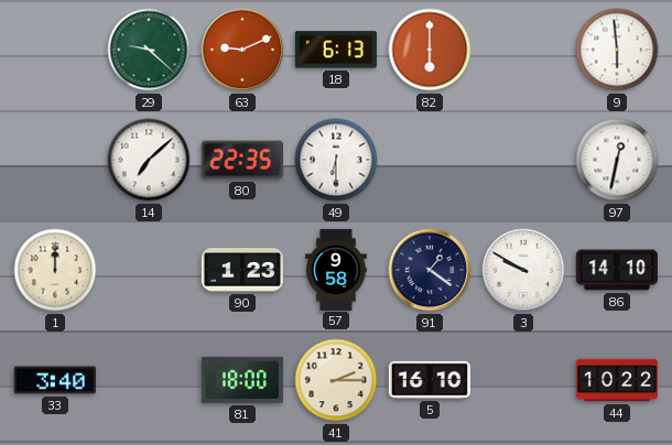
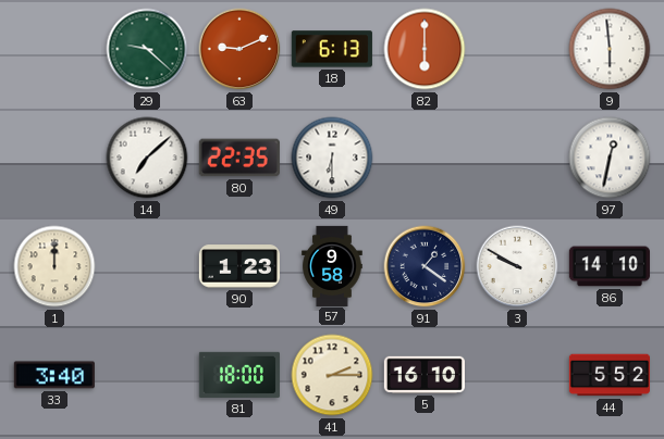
44: 10:22 -> 5:52
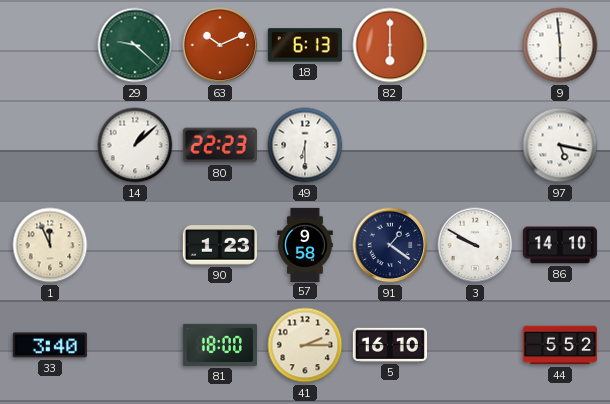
63: 9:11 -> 10:11
14: 7:08 -> 1:08
80: 22:35 -> 22:23
97: 12:32 -> 5:17
1: 12:00 -> 11:56
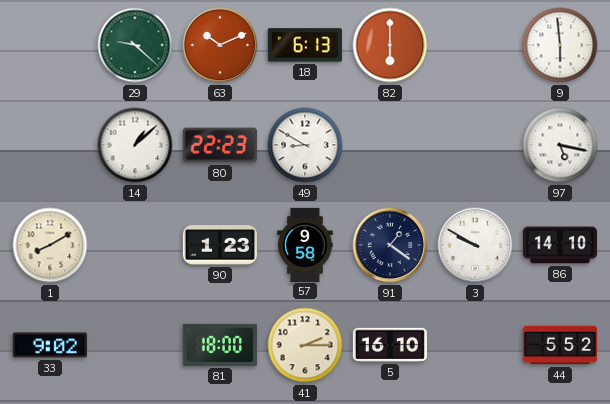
49: 6:30 -> 8:50
1: 11:56 -> 8:10
33: 3:40 -> 9:02
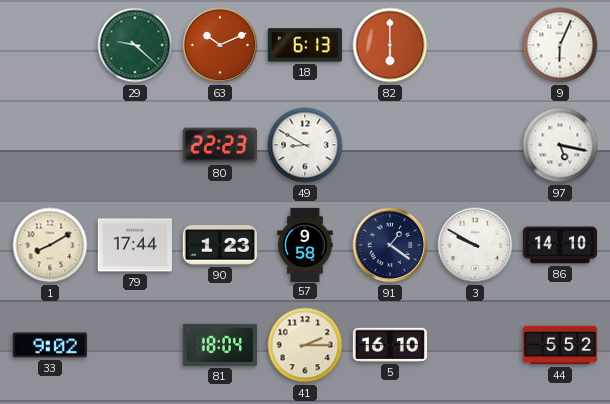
9: 5:59 -> 6:04
14: 1:08 -> none
79: none -> 17:44
81: 18:00 -> 18:04
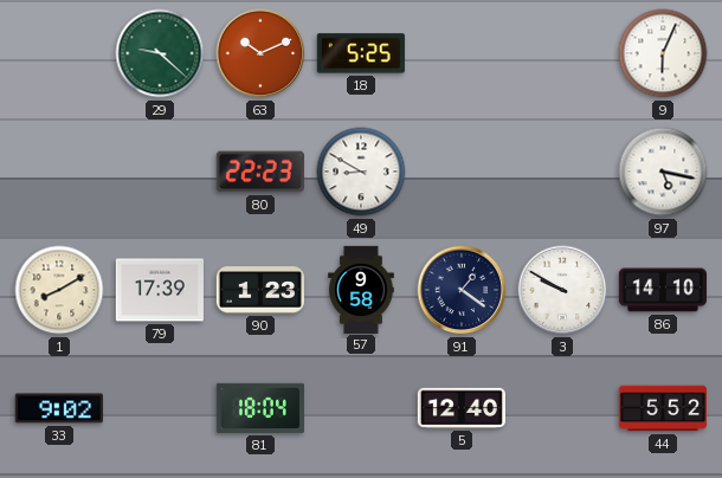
18: 6:13 -> 5:25
82: 6:00 -> none
79: 17:44 -> 17:39
41: 2:15 -> none
5: 16:10 -> 12:40
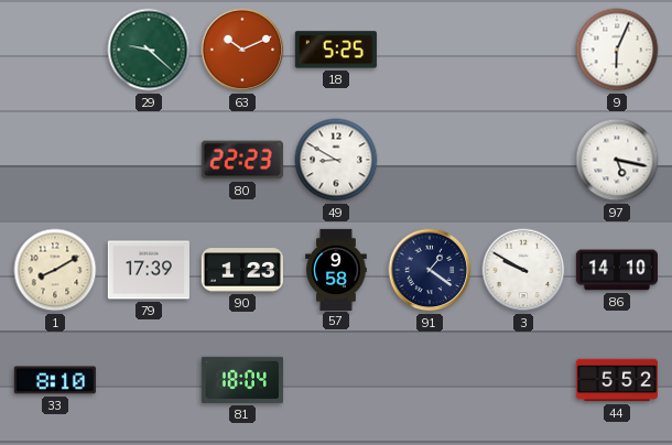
33: 9:02 -> 8:10
5: 12:40 -> none
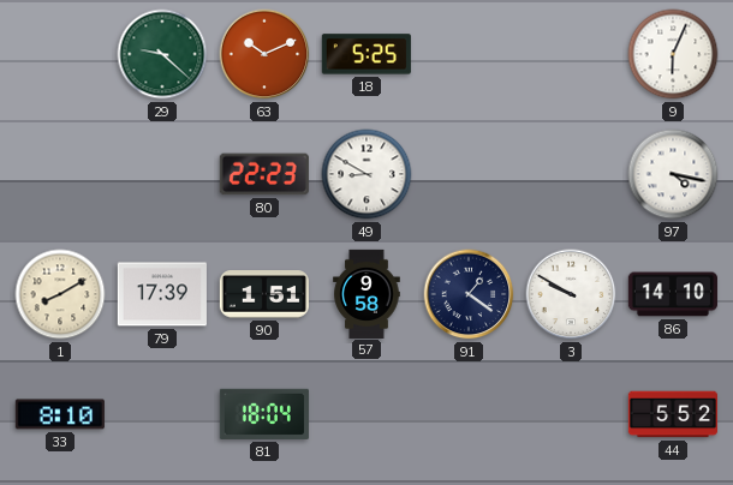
97: 5:17 -> 4:17
90: 1:23 -> 1:51
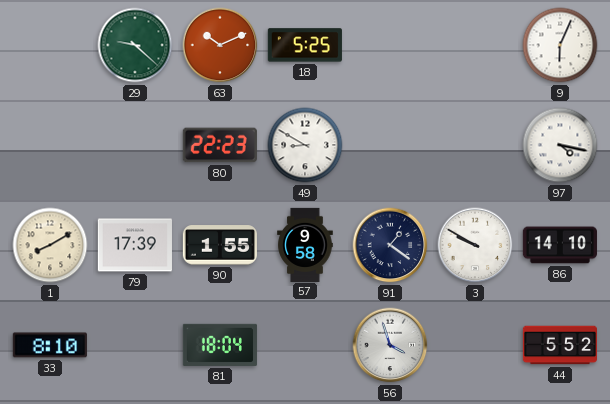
90: 1:51 -> 1:55
56: none -> 3:57
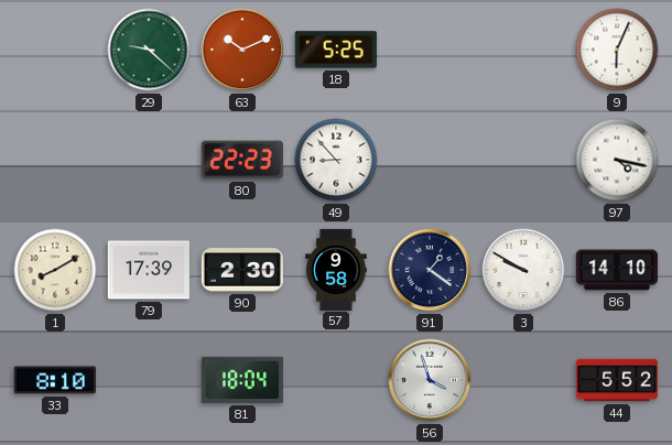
49: 8:50 -> 8:53
90: 1:55 -> 2:30
